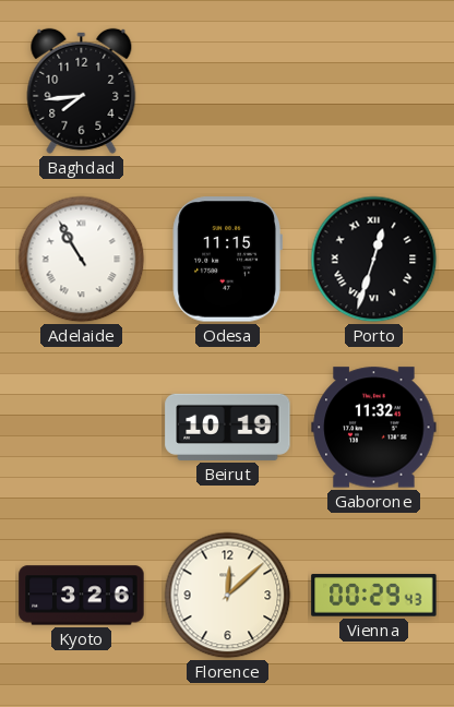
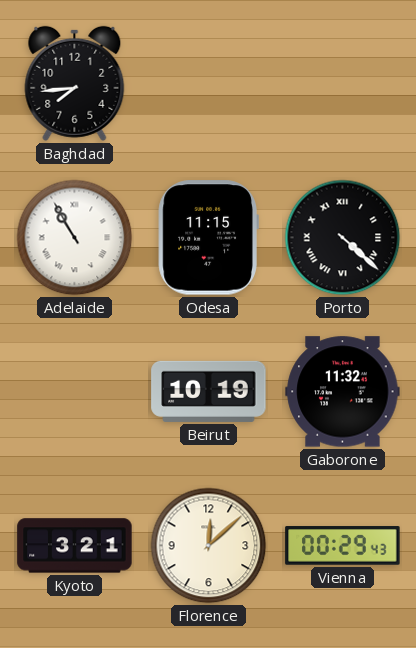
Porto: 12:33 -> 4:22
Kyoto: 3:26 -> 3:21
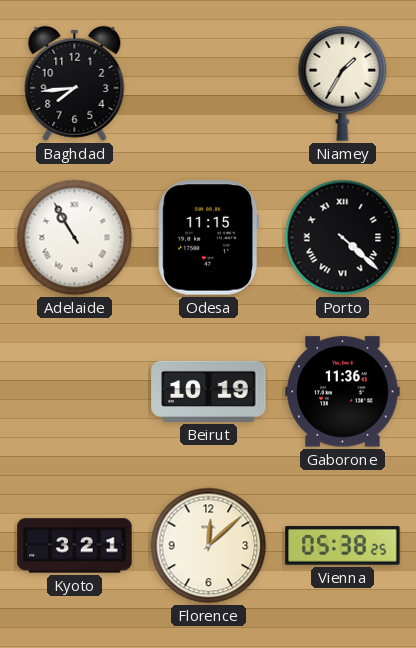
Niamey: none -> 1:35
Gaborone: 11:32 -> 11:36
Vienna: 00:29 -> 05:38
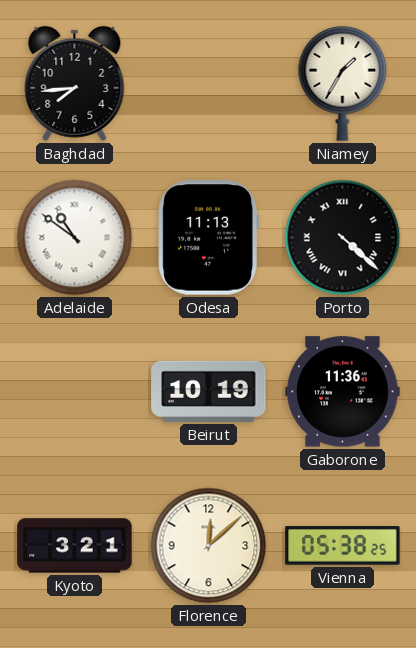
Adelaide: 10:55 -> 10:51
Odesa: 11:15 -> 11:13
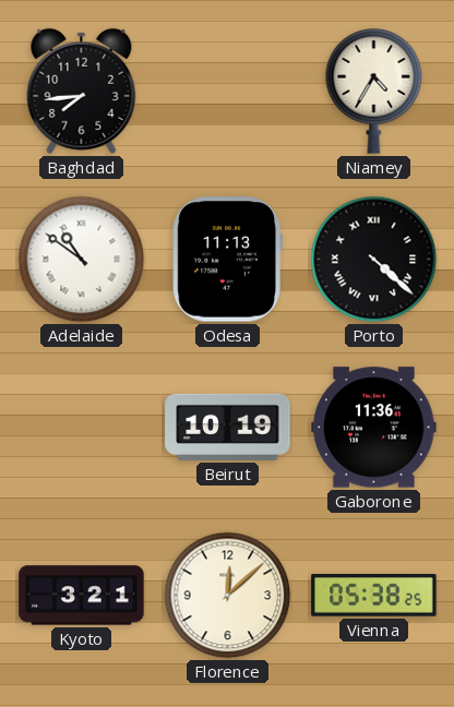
Niamey: 1:35 -> 4:35
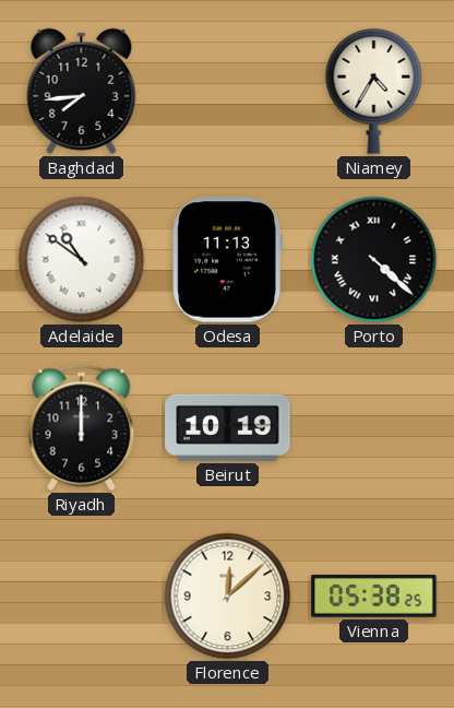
Riyadh: none -> 12:00
Gaborone: 11:36 -> none
Kyoto: 3:21 -> none
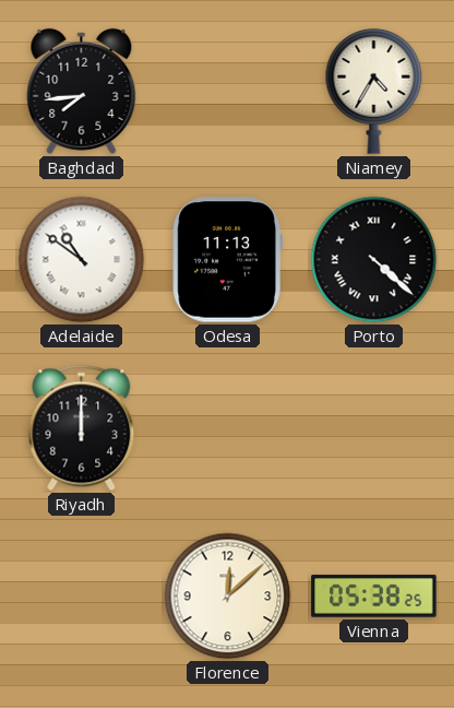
Beirut: 10:19 -> none
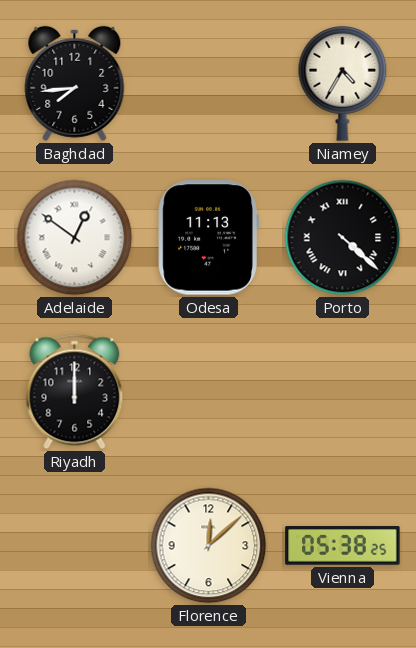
Adelaide: 10:51 -> 12:51
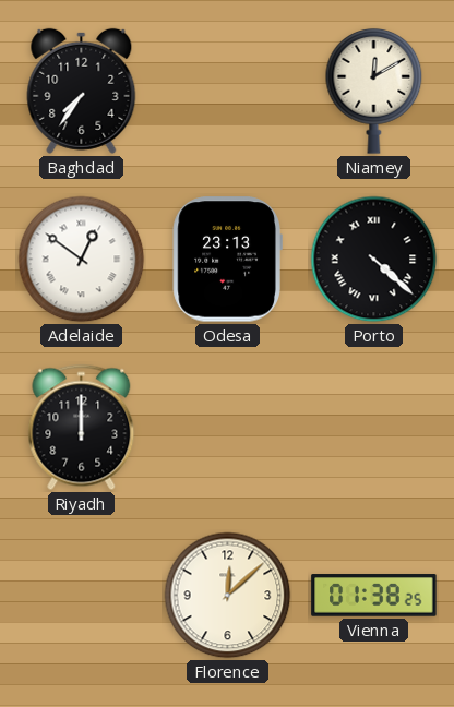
Baghdad: 7:44 -> 7:36
Niamey: 4:35 -> 12:10
Odesa: 11:13 -> 23:13
Vienna: 05:38 -> 01:38
